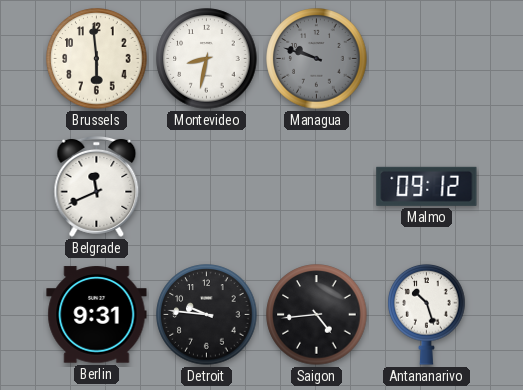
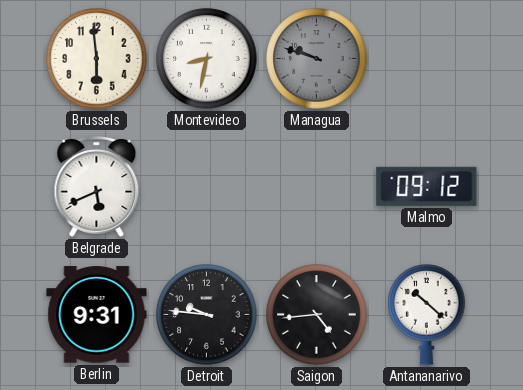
Belgrade: 11:41 -> 5:41
Antananarivo: 10:27 -> 10:22
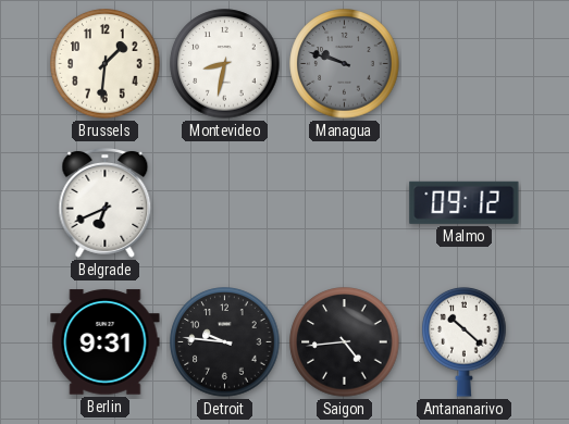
Brussels: 5:59 -> 1:31
Belgrade: 5:41 -> 6:41
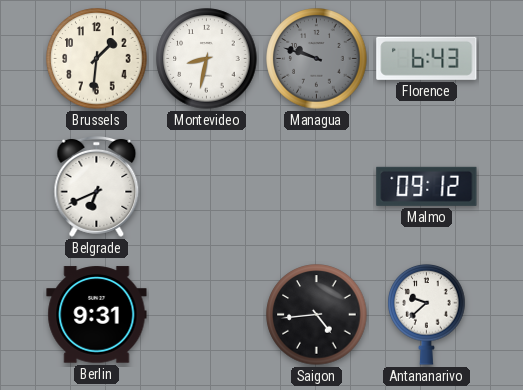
Florence: none -> 6:43
Detroit: 9:46 -> none
Antananarivo: 10:22 -> 9:38
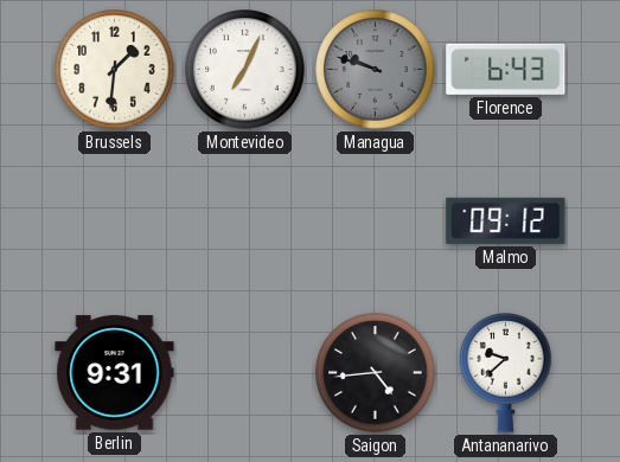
Montevideo: 8:32 -> 7:04
Belgrade: 6:41 -> none
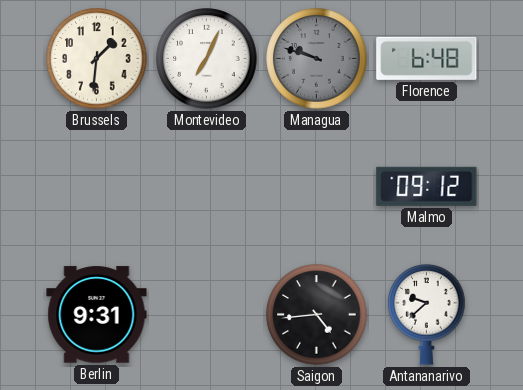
Florence: 6:43 -> 6:48
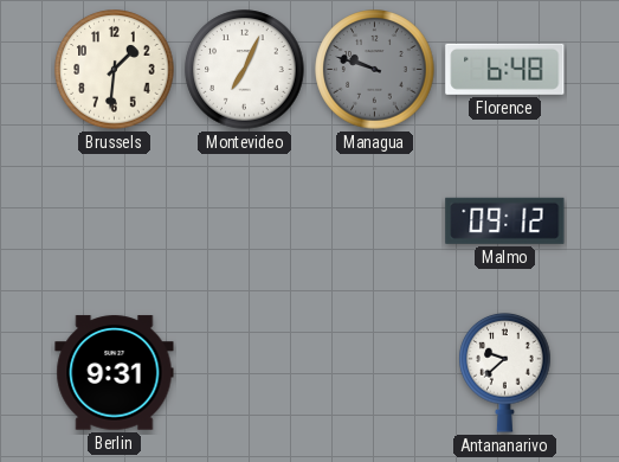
Saigon: 4:44 -> none
